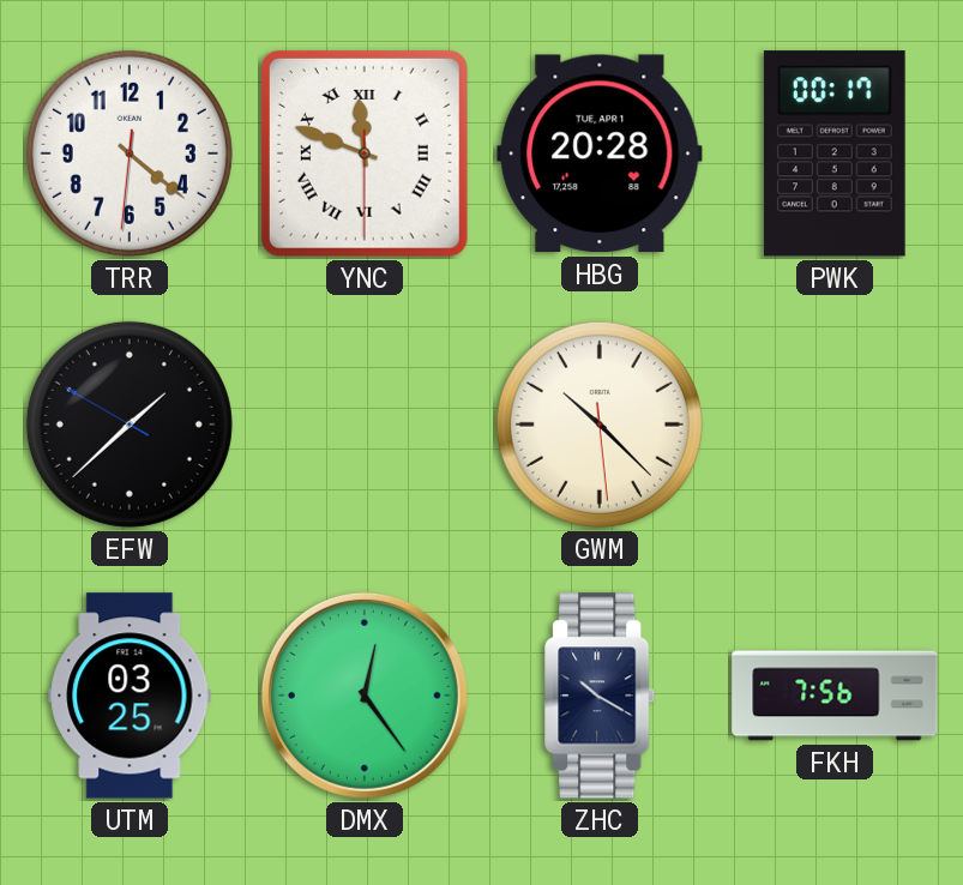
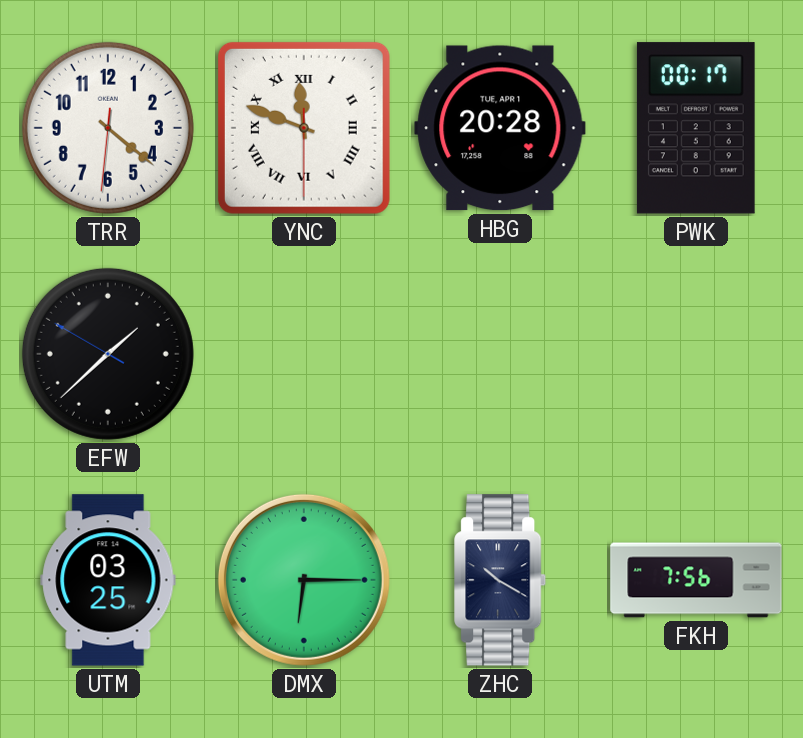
GWM: 10:22 -> none
DMX: 12:24 -> 6:15
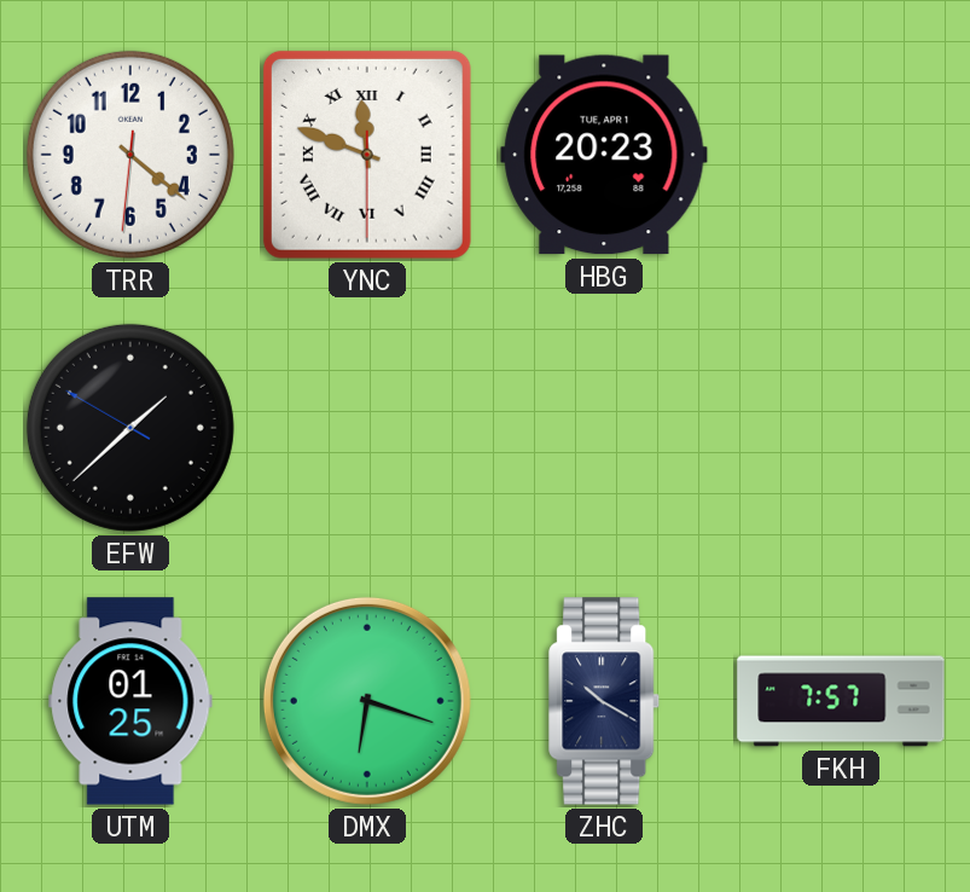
HBG: 20:28 -> 20:23
PWK: 00:17 -> none
UTM: 03:25 -> 01:25
DMX: 6:15 -> 6:18
FKH: 7:56 -> 7:57
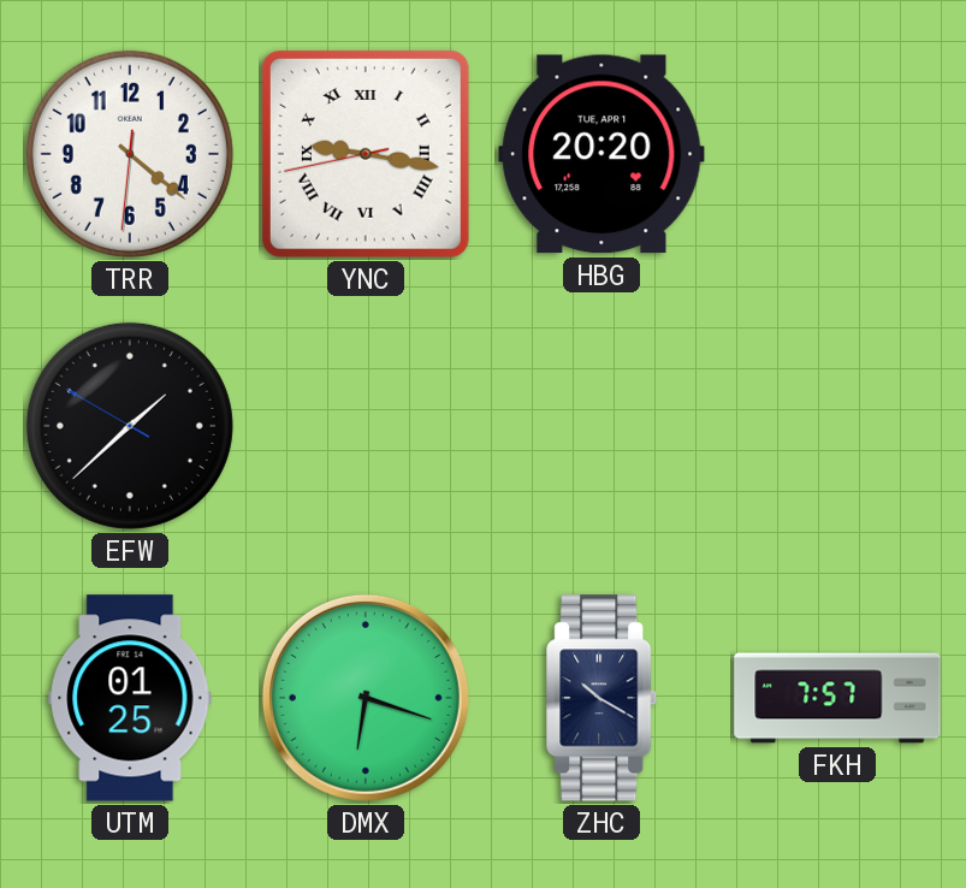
YNC: 11:48 -> 9:16
HBG: 20:23 -> 20:20
